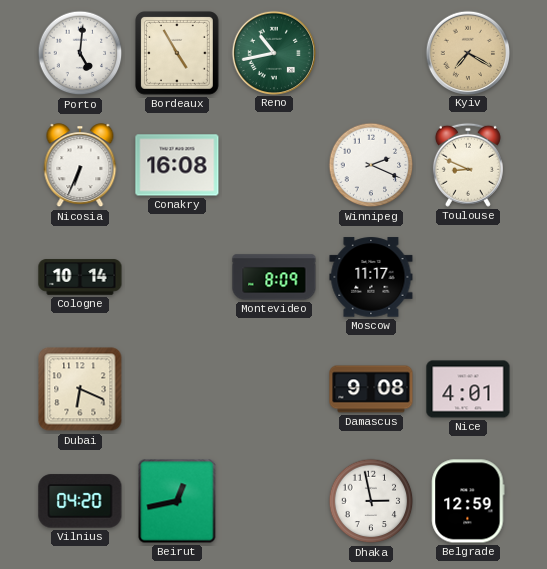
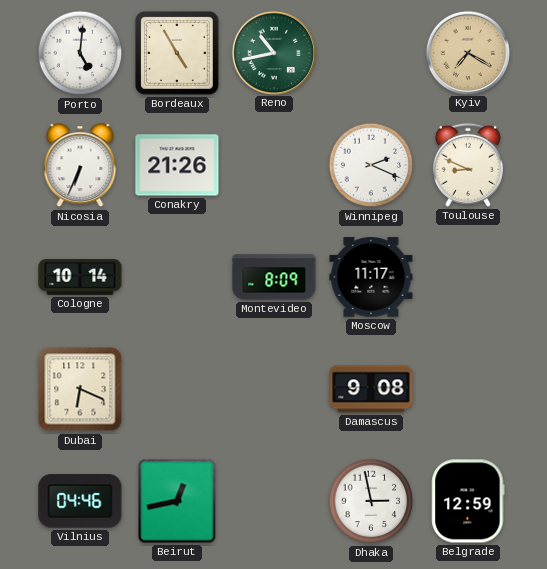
Conakry: 16:08 -> 21:26
Nice: 4:01 -> none
Vilnius: 04:20 -> 04:46
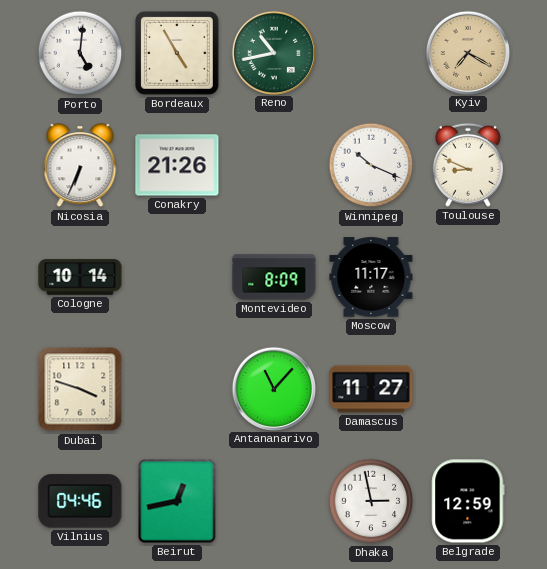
Winnipeg: 2:19 -> 10:19
Dubai: 6:19 -> 3:48
Antananarivo: none -> 11:07
Damascus: 9:08 -> 11:27
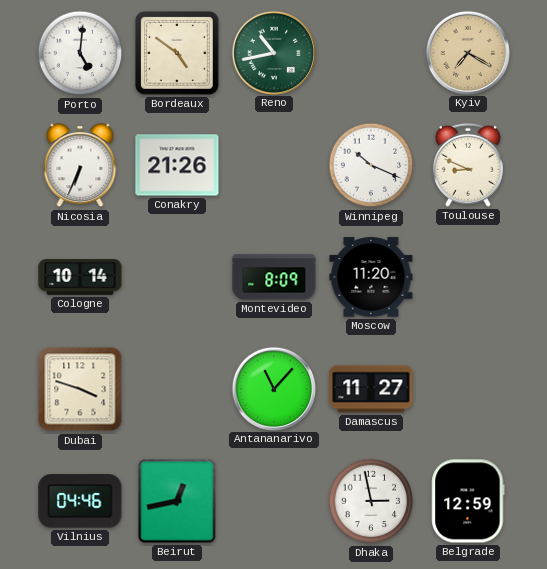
Bordeaux: 4:55 -> 4:51
Moscow: 11:17 -> 11:20
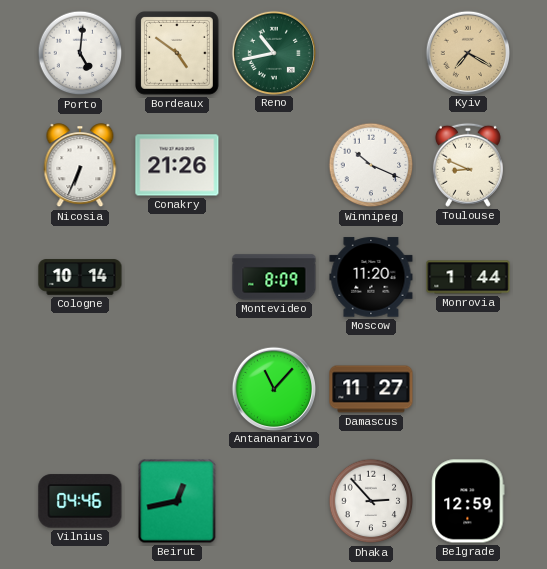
Monrovia: none -> 1:44
Dubai: 3:48 -> none
Dhaka: 2:58 -> 2:53
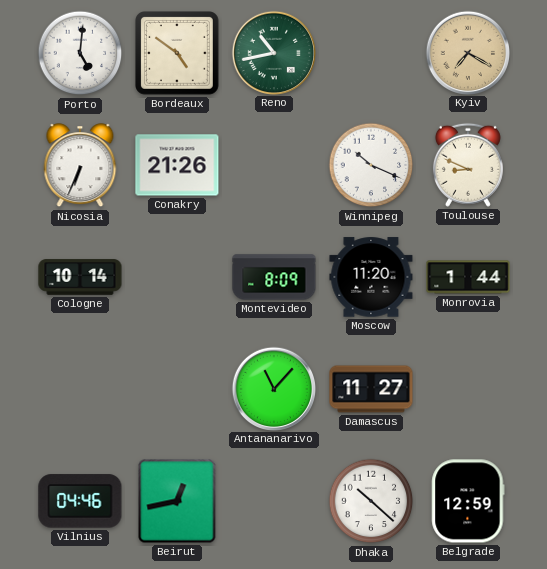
Dhaka: 2:53 -> 10:22
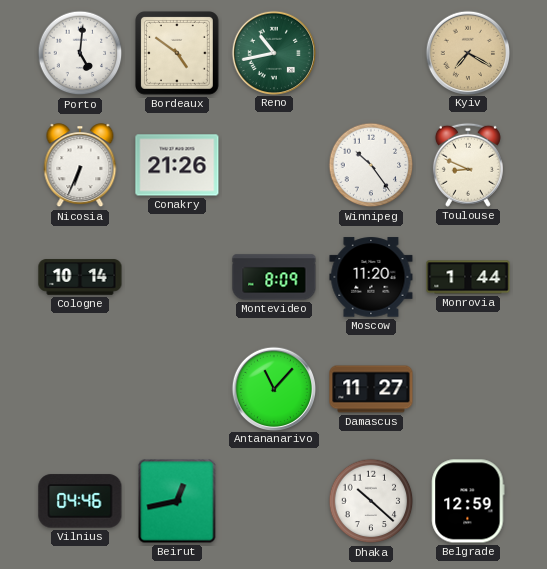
Winnipeg: 10:19 -> 10:24
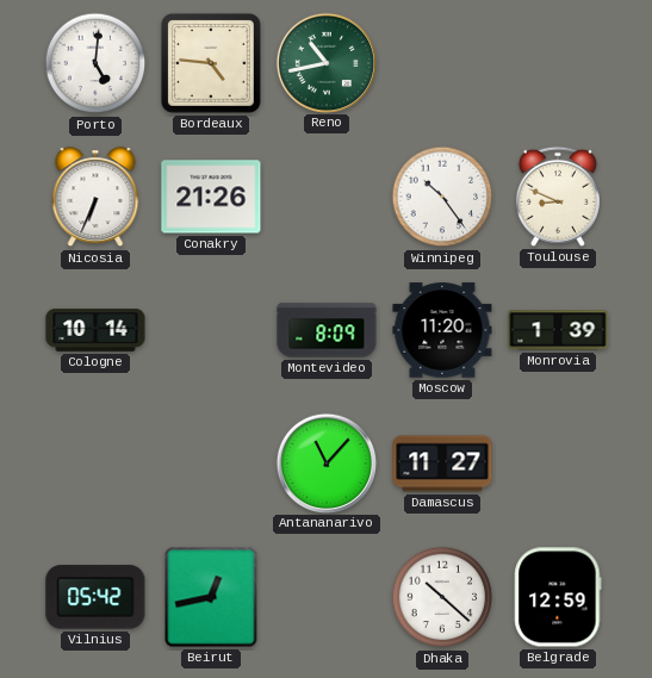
Bordeaux: 4:51 -> 4:46
Kyiv: 7:20 -> none
Monrovia: 1:44 -> 1:39
Vilnius: 04:46 -> 05:42
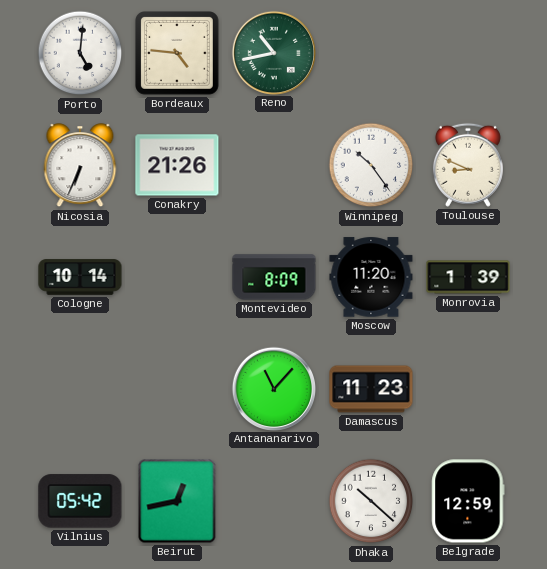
Damascus: 11:27 -> 11:23
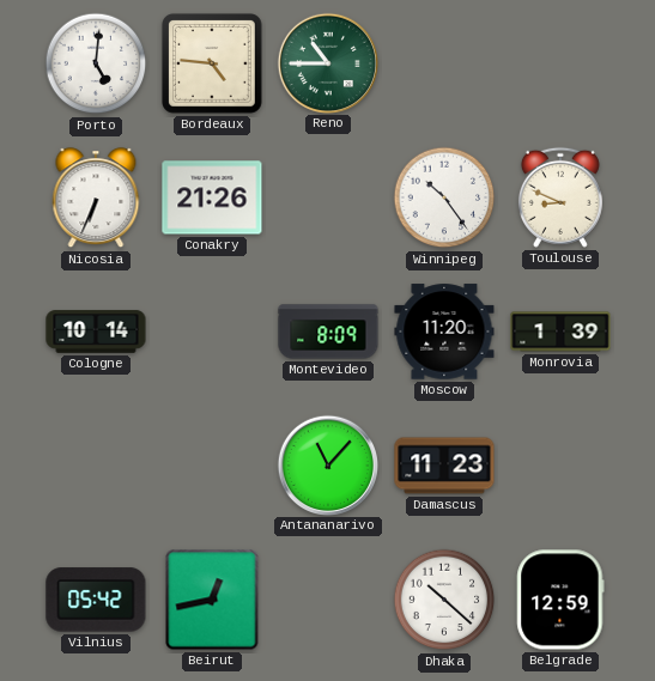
Reno: 10:43 -> 10:45
